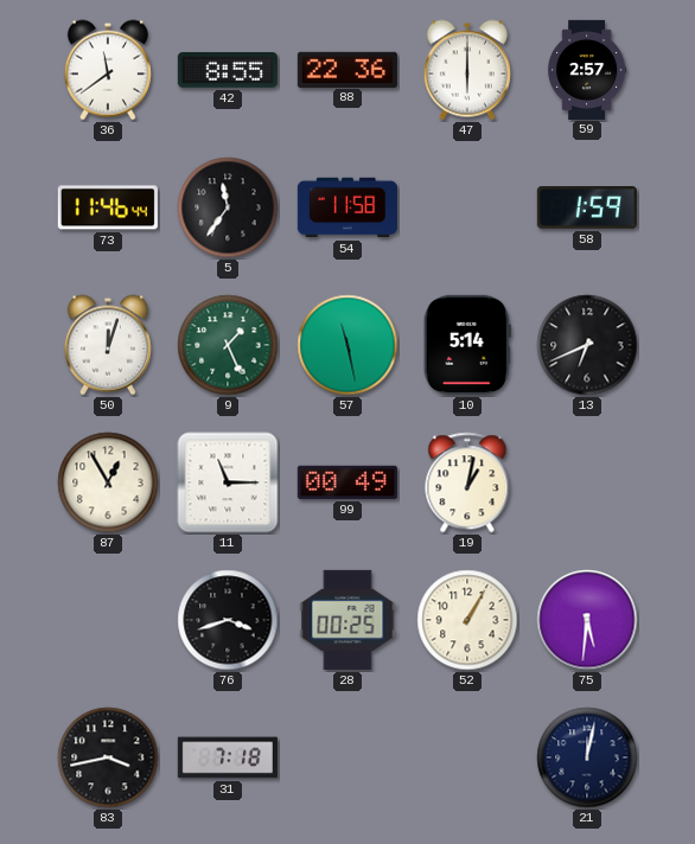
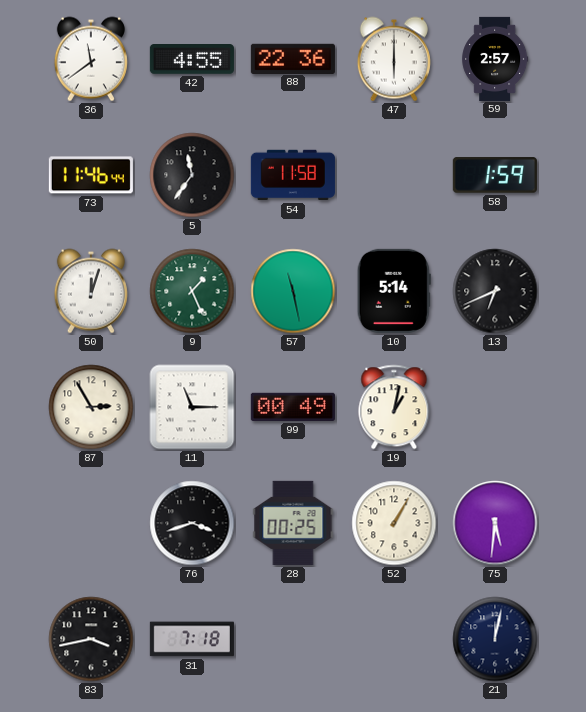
42: 8:55 -> 4:55
87: 12:55 -> 2:55
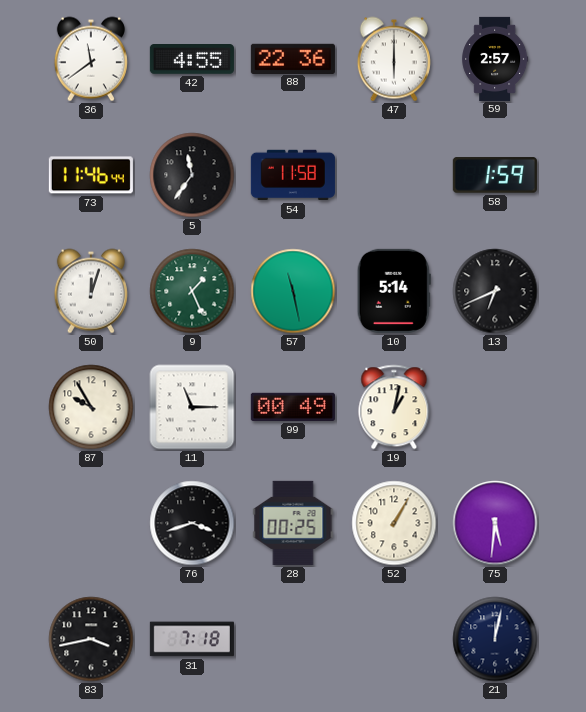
87: 2:55 -> 9:55
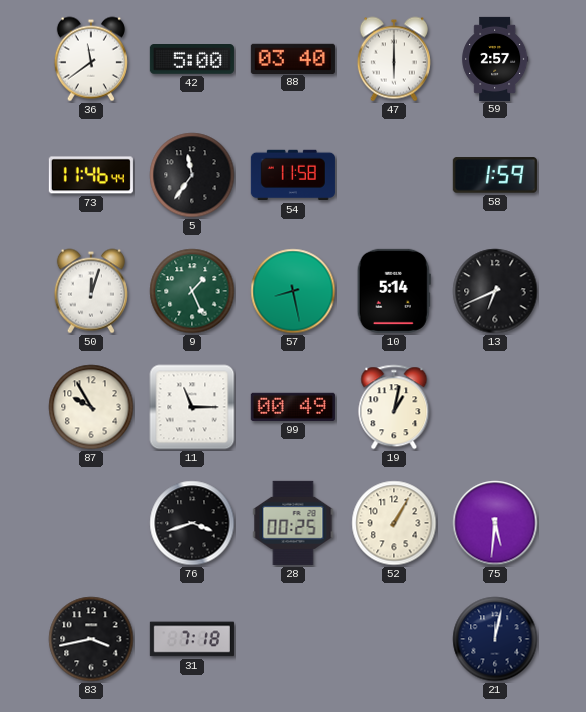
42: 4:55 -> 5:00
88: 22:36 -> 03:40
57: 11:28 -> 8:28
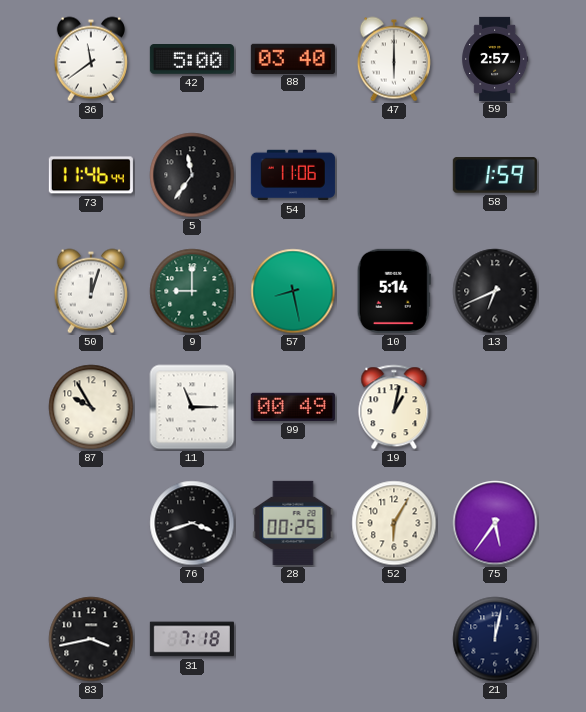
54: 11:58 -> 11:06
9: 1:26 -> 9:00
52: 1:05 -> 6:05
75: 5:31 -> 5:36
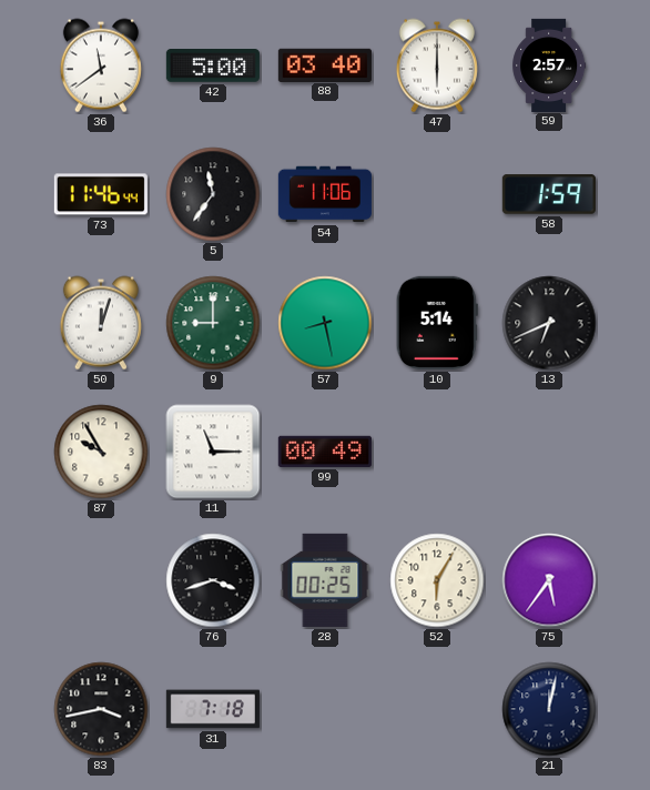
19: 1:02 -> none
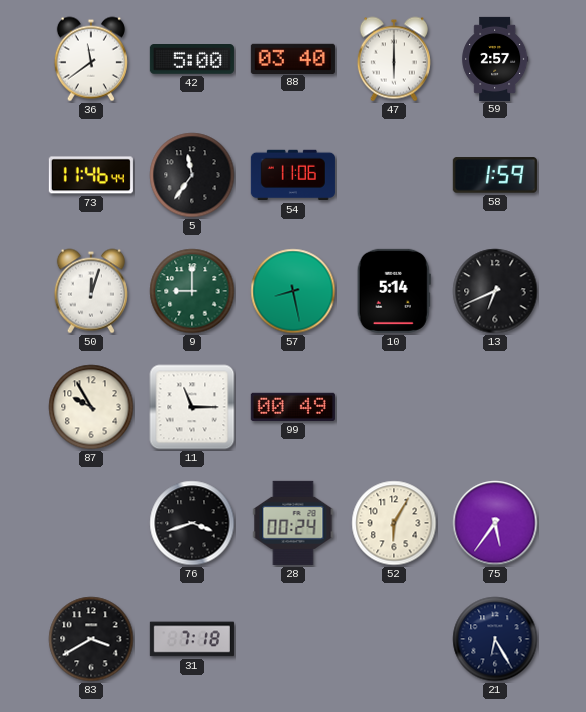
28: 00:25 -> 00:24
83: 3:43 -> 3:40
21: 12:02 -> 6:25
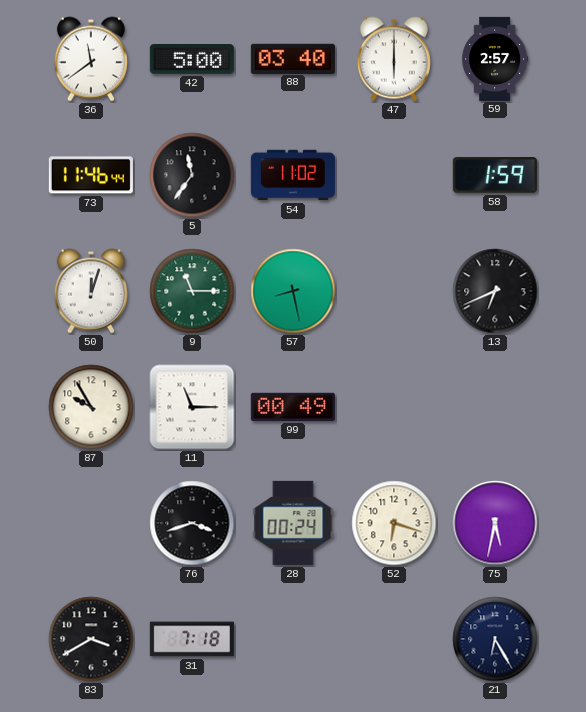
54: 11:06 -> 11:02
9: 9:00 -> 11:15
10: 5:14 -> none
52: 6:05 -> 6:18
75: 5:36 -> 5:32
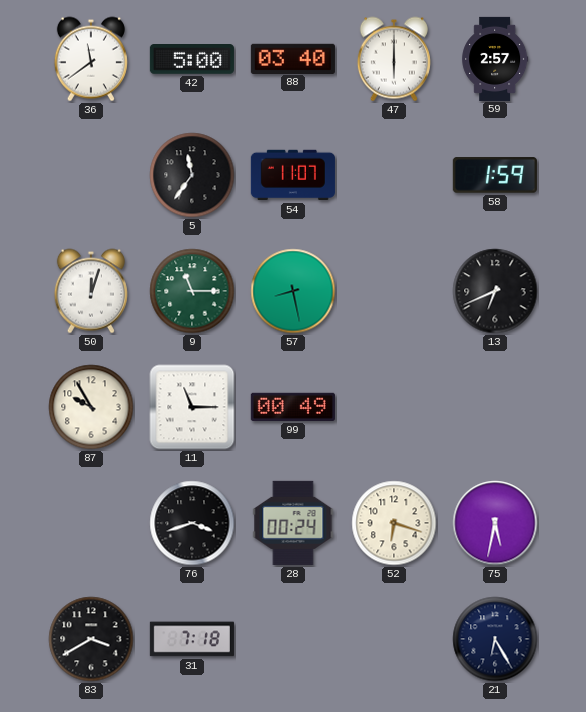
73: 11:46 -> none
54: 11:02 -> 11:07
